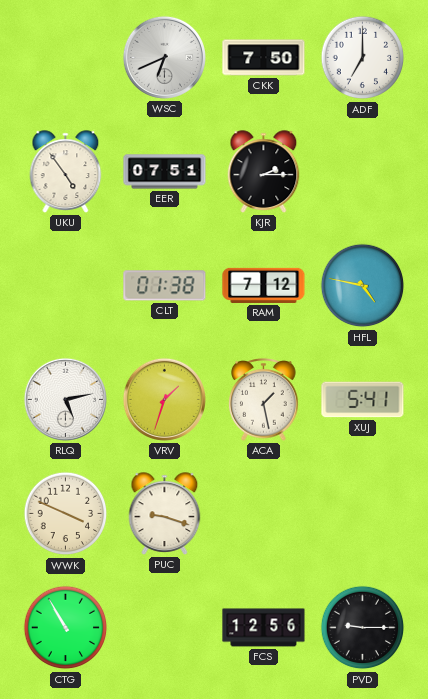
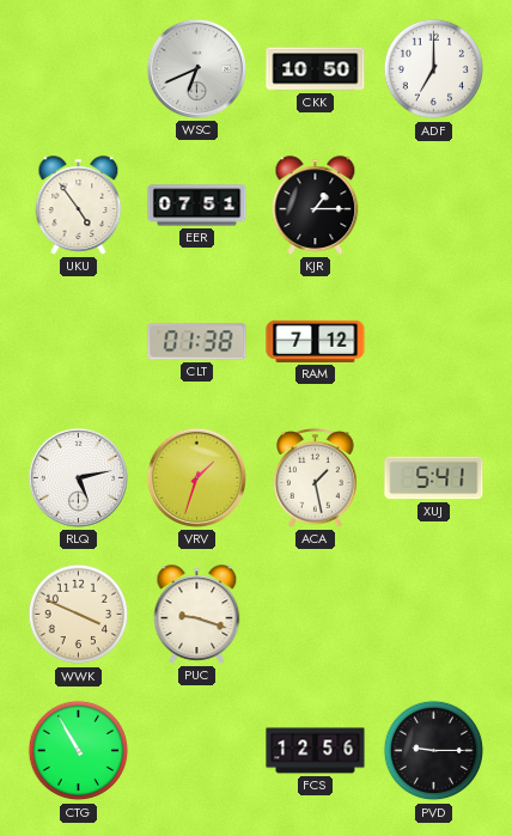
CKK: 7:50 -> 10:50
KJR: 2:15 -> 1:15
HFL: 4:47 -> none
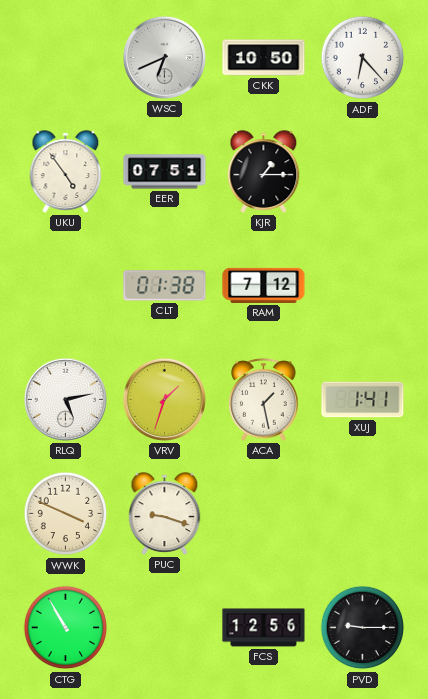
ADF: 7:00 -> 6:23
XUJ: 5:41 -> 1:41
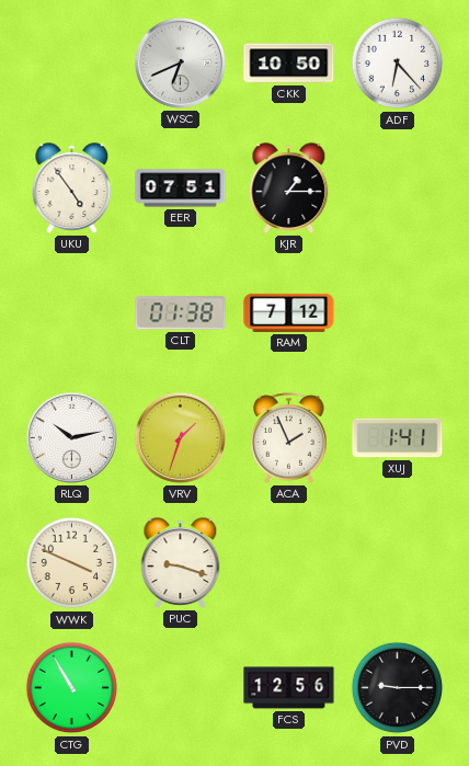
RLQ: 5:13 -> 10:13
ACA: 1:28 -> 1:56
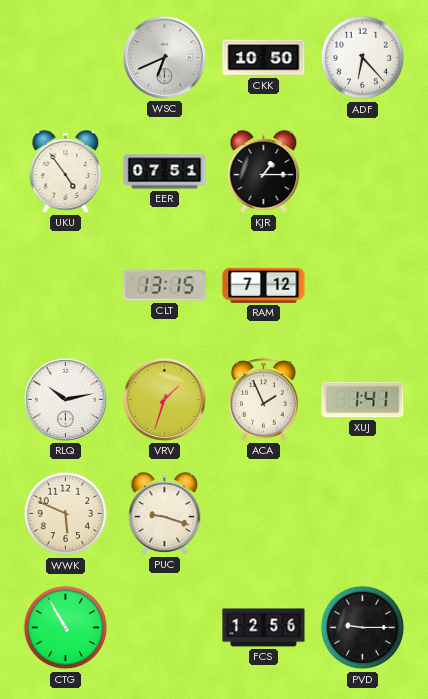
CLT: 01:38 -> 13:15
WWK: 3:49 -> 5:49
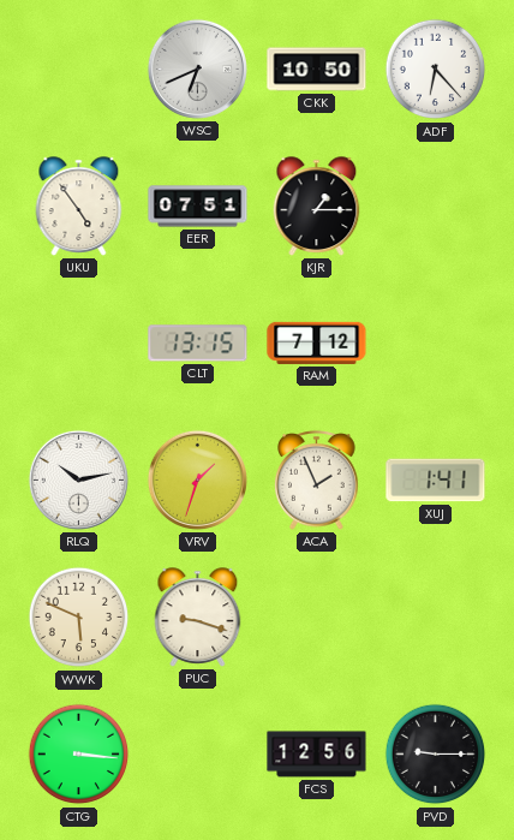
CTG: 10:55 -> 3:16
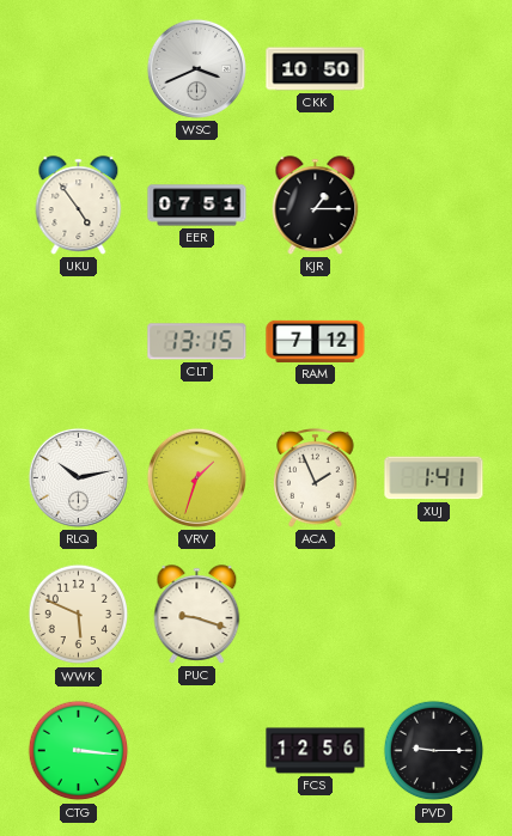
WSC: 6:41 -> 3:41
ADF: 6:23 -> none
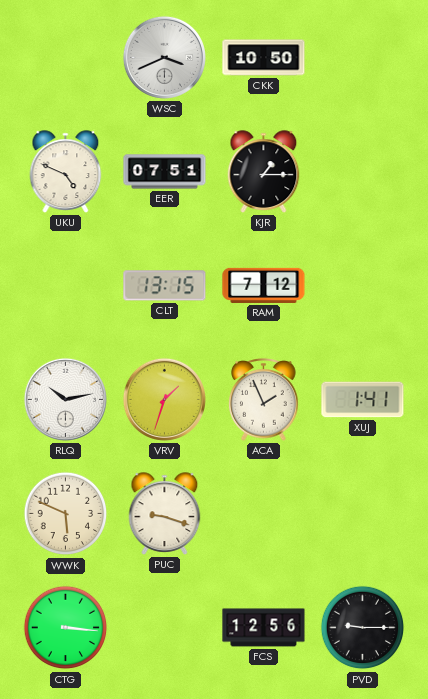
UKU: 4:54 -> 4:49
